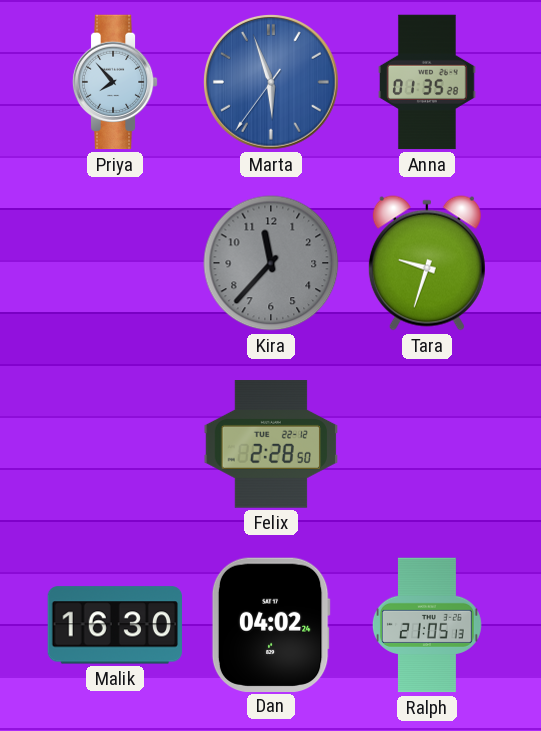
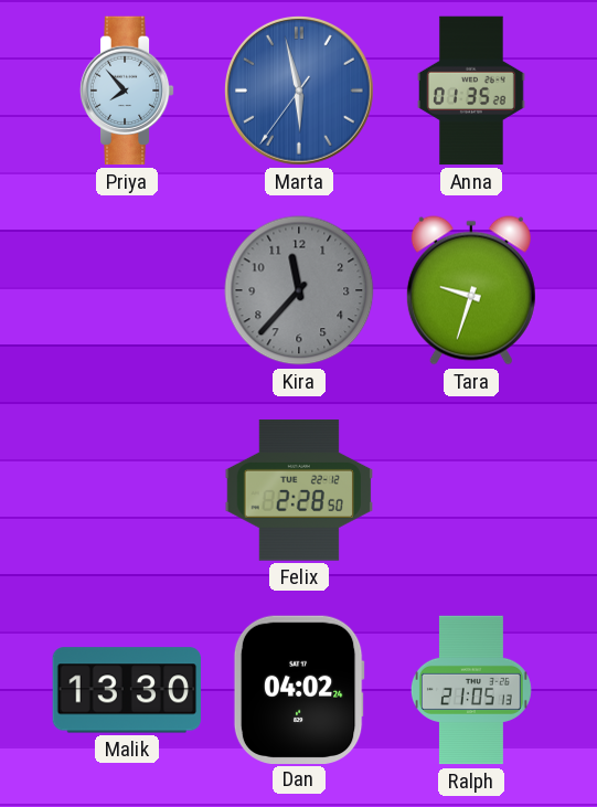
Marta: 5:56 -> 5:57
Malik: 16:30 -> 13:30
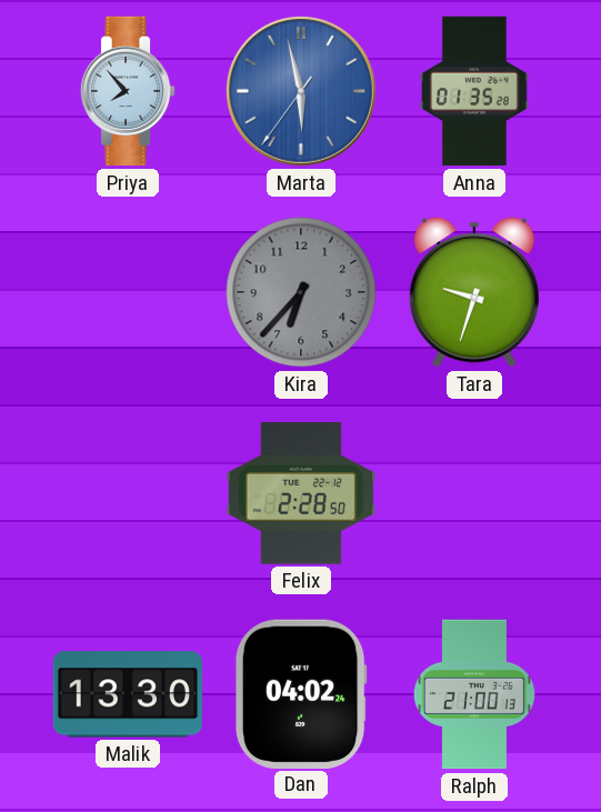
Kira: 11:37 -> 6:37
Ralph: 21:05 -> 21:00
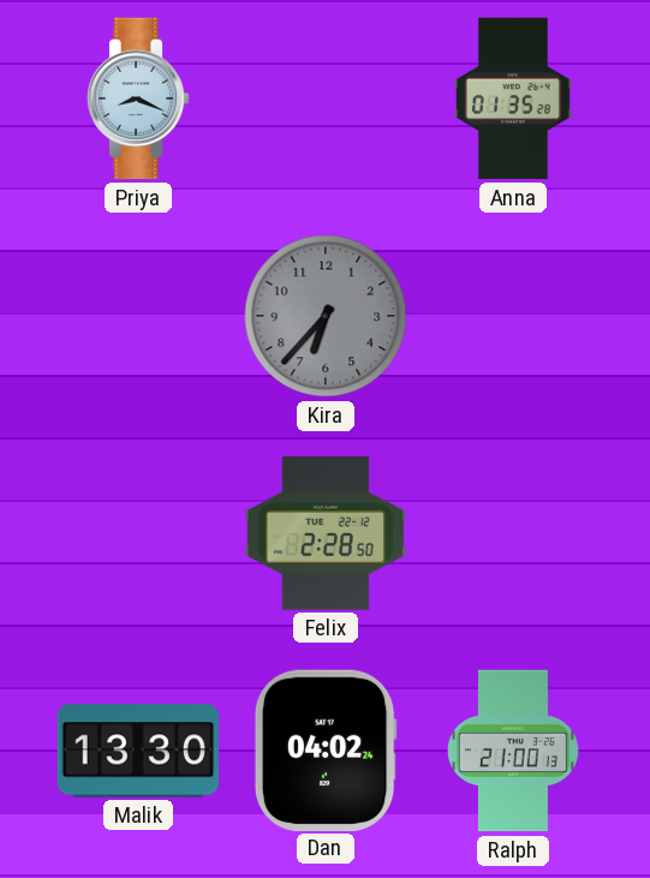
Priya: 7:53 -> 8:19
Marta: 5:57 -> none
Tara: 9:33 -> none
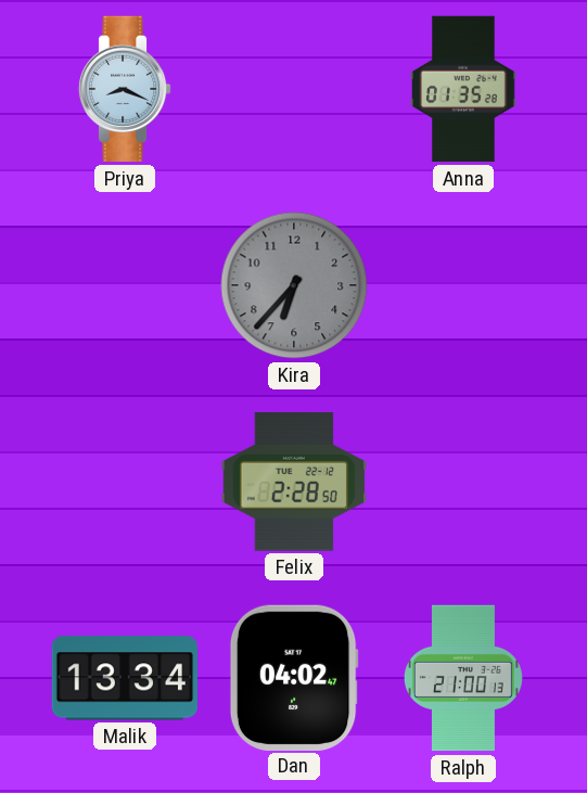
Malik: 13:30 -> 13:34
Dan: 04:02:24 -> 04:02:47
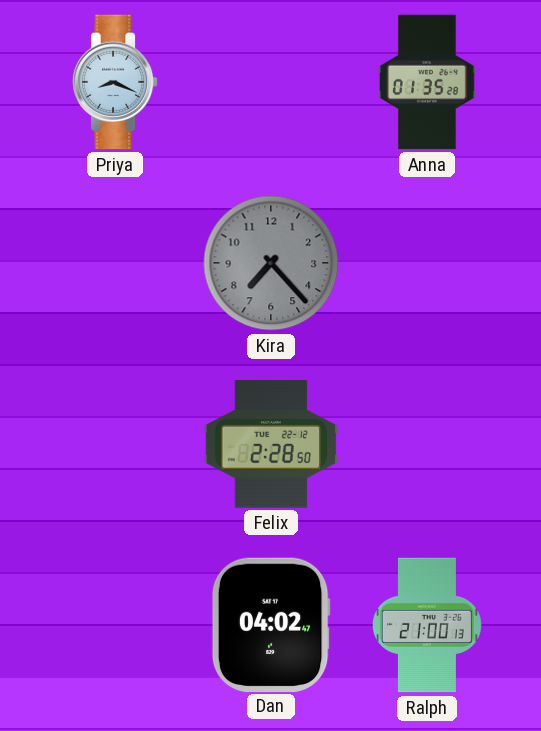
Kira: 6:37 -> 7:23
Malik: 13:34 -> none
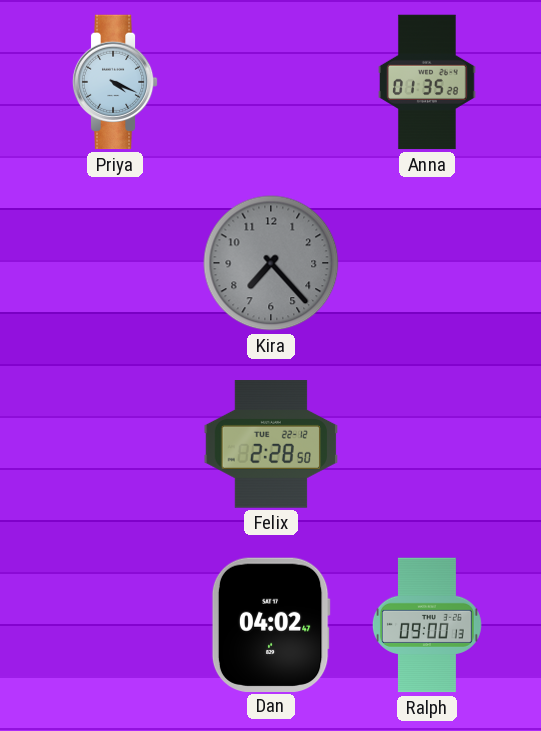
Priya: 8:19 -> 4:19
Ralph: 21:00 -> 09:00
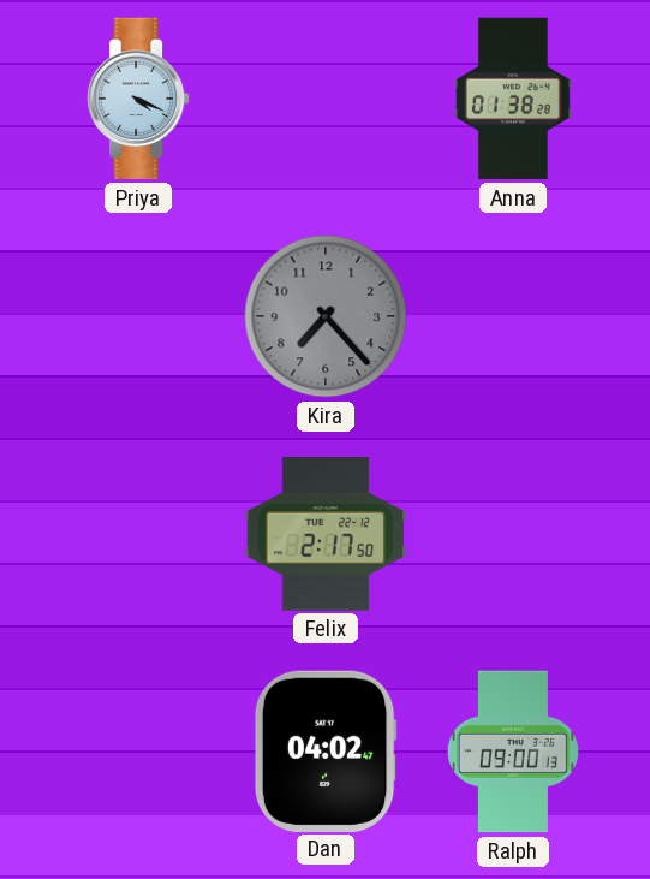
Anna: 01:35 -> 01:38
Felix: 2:28 -> 2:17
